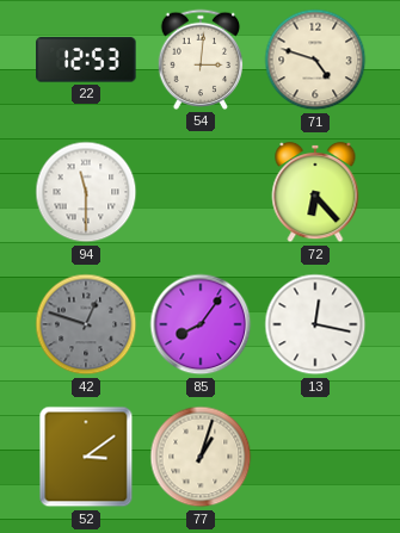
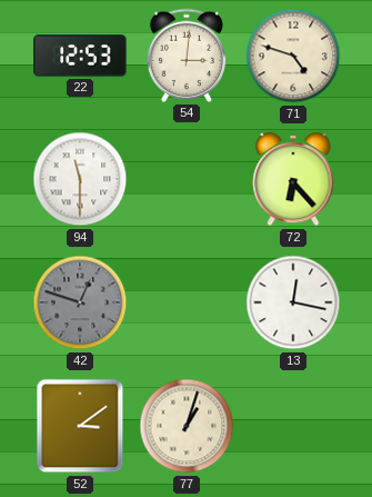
85: 8:06 -> none
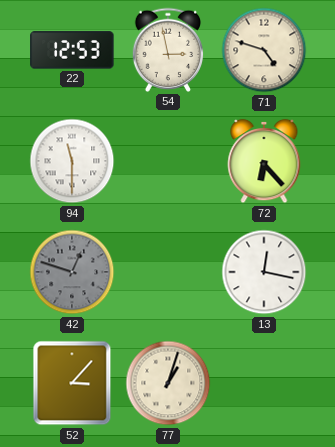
54: 3:01 -> 2:58
52: 3:09 -> 3:07
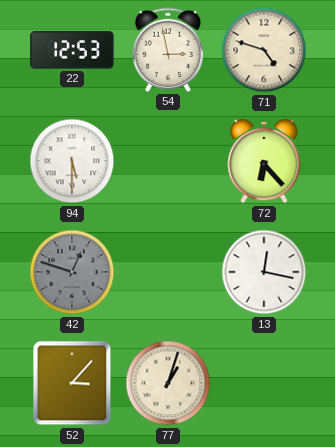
94: 11:30 -> 5:30
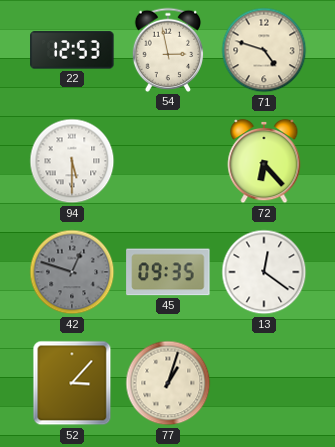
45: none -> 09:35
13: 12:17 -> 12:21
